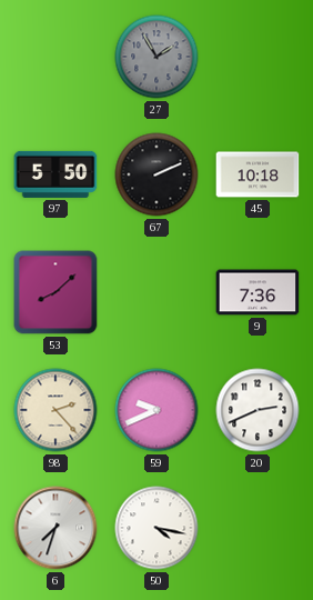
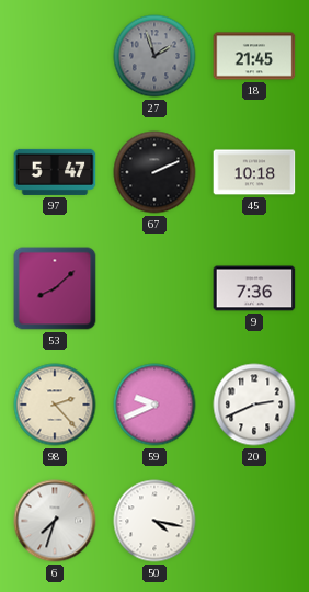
27: 1:55 -> 1:57
18: none -> 21:45
97: 5:50 -> 5:47
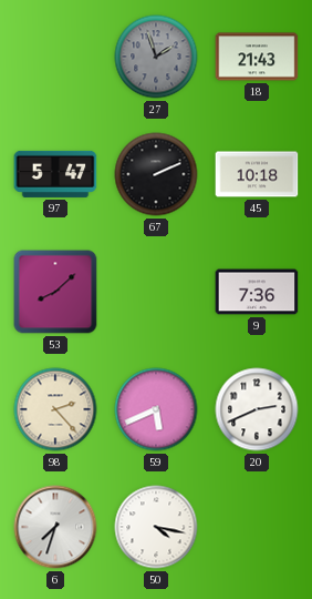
18: 21:45 -> 21:43
59: 9:41 -> 5:41
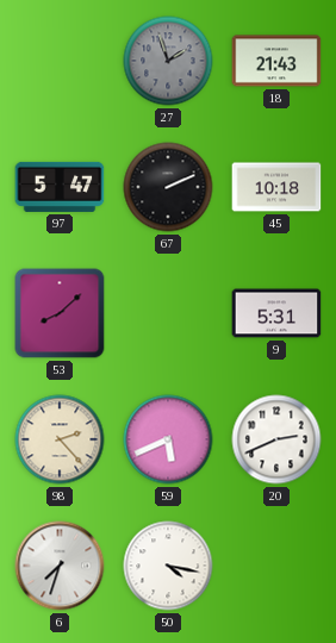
9: 7:36 -> 5:31
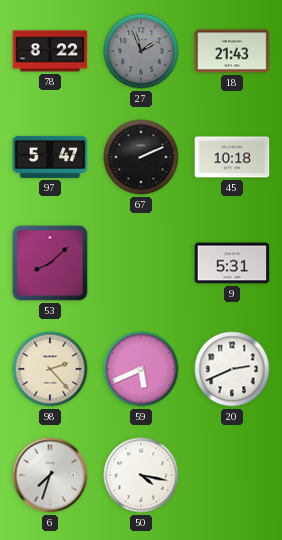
78: none -> 8:22
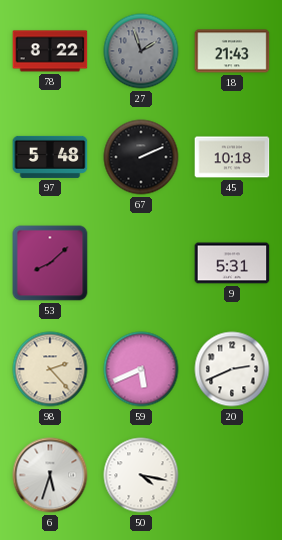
97: 5:47 -> 5:48
6: 7:33 -> 5:33
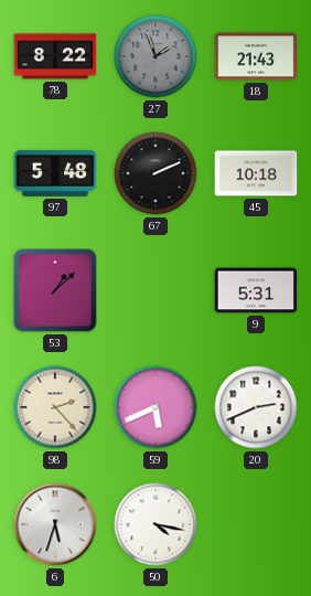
53: 8:08 -> 1:08
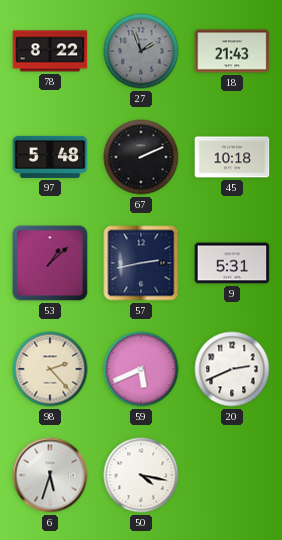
57: none -> 2:43
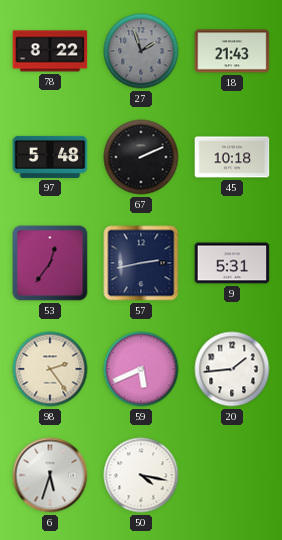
53: 1:08 -> 12:36
98: 2:23 -> 2:24
20: 2:41 -> 1:44
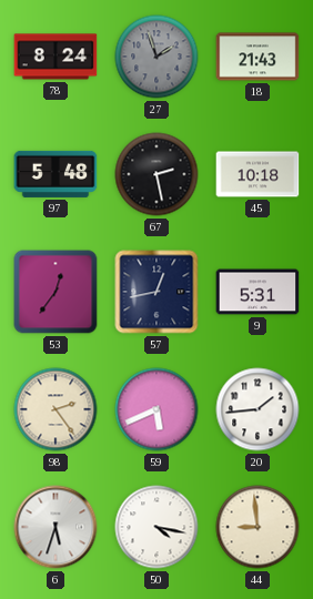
78: 8:22 -> 8:24
67: 2:11 -> 2:28
57: 2:43 -> 12:43
44: none -> 8:59
